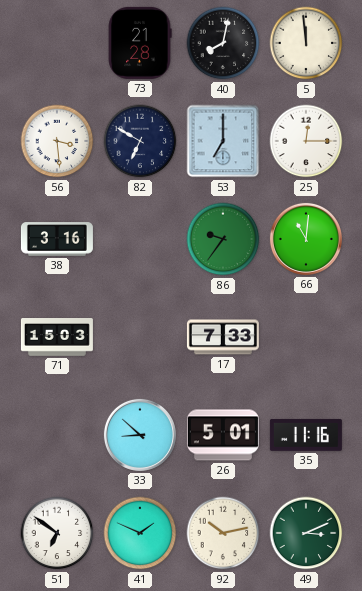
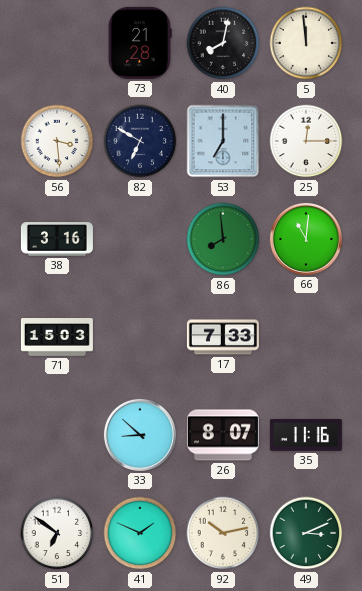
86: 9:36 -> 7:59
26: 5:01 -> 8:07
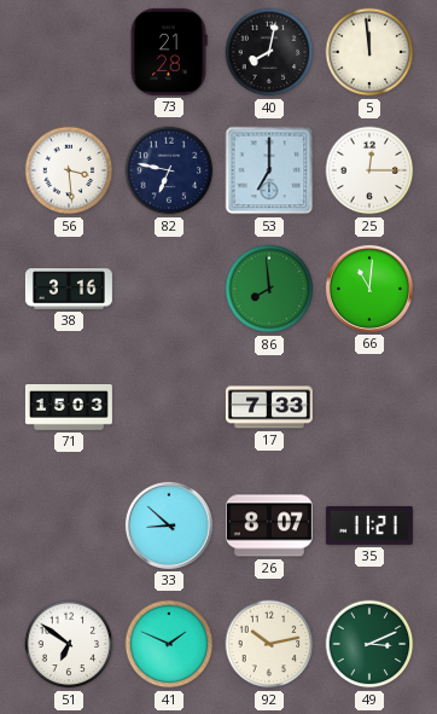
82: 6:50 -> 6:47
35: 11:16 -> 11:21
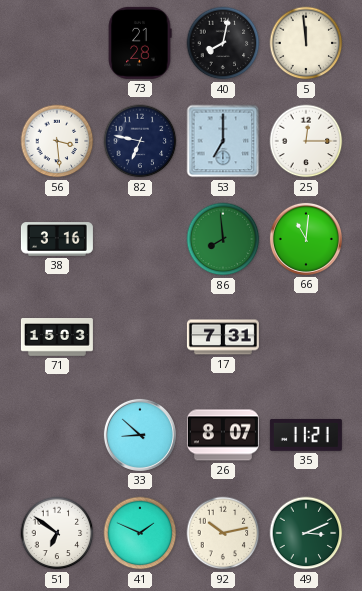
17: 7:33 -> 7:31
